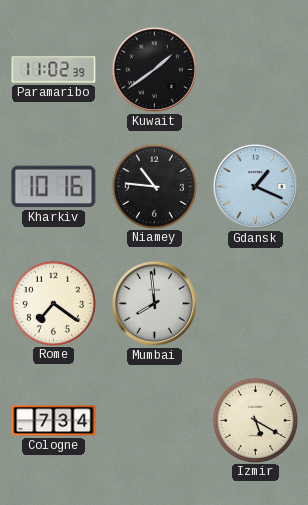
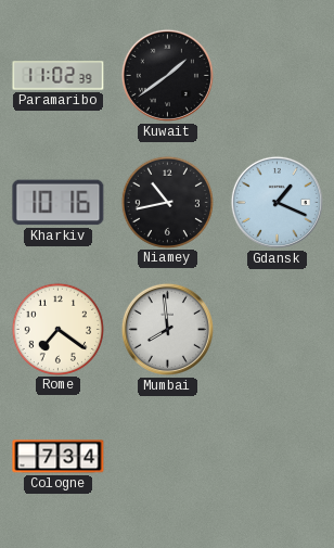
Niamey: 10:46 -> 10:43
Izmir: 5:20 -> none
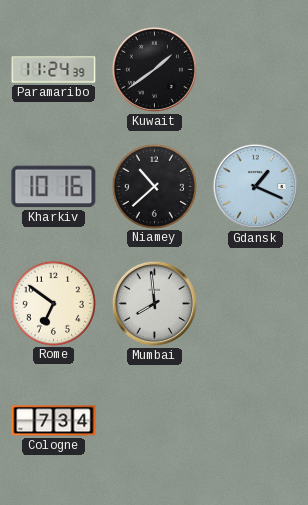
Paramaribo: 11:02 -> 11:24
Niamey: 10:43 -> 10:38
Rome: 7:21 -> 6:51
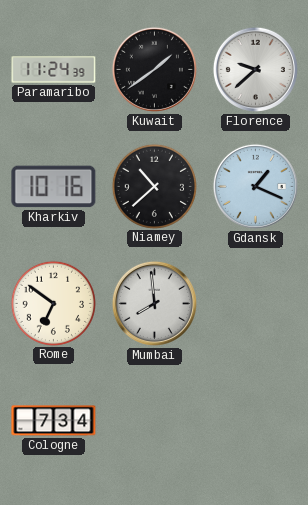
Florence: none -> 9:38
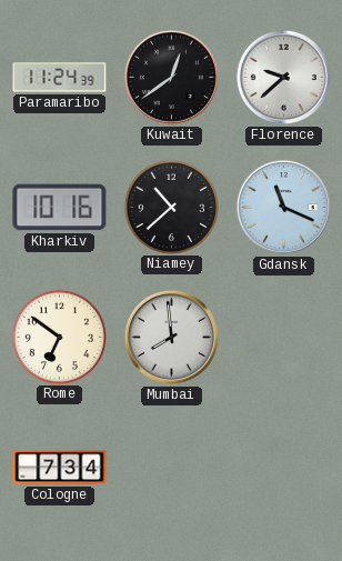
Kuwait: 1:39 -> 12:39
Gdansk: 1:19 -> 11:19
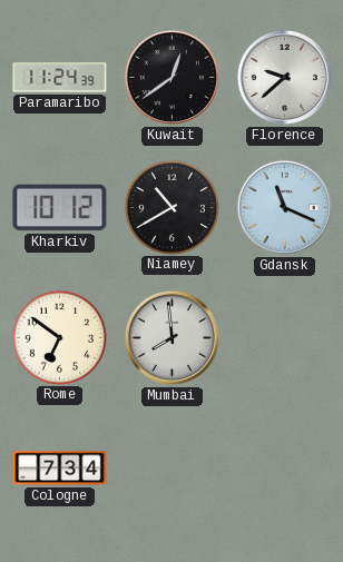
Kharkiv: 10:16 -> 10:12
Niamey: 10:38 -> 10:40
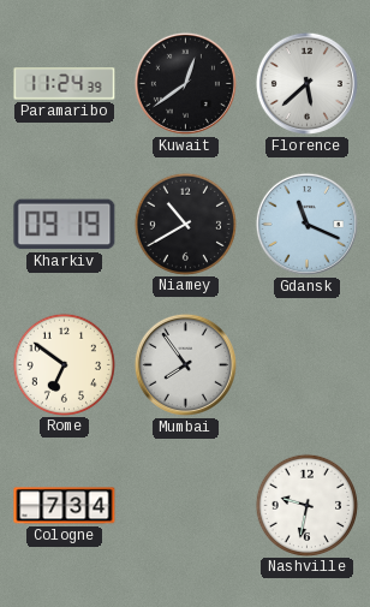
Florence: 9:38 -> 5:38
Kharkiv: 10:12 -> 09:19
Mumbai: 7:59 -> 7:54
Nashville: none -> 9:32
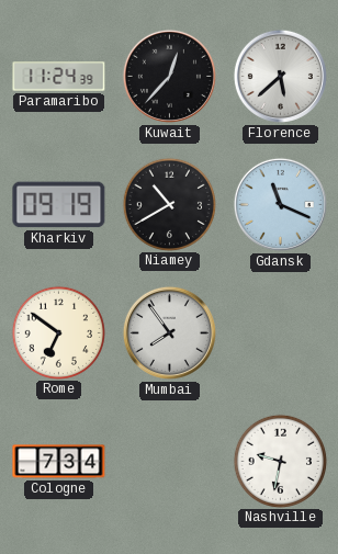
Kuwait: 12:39 -> 12:37
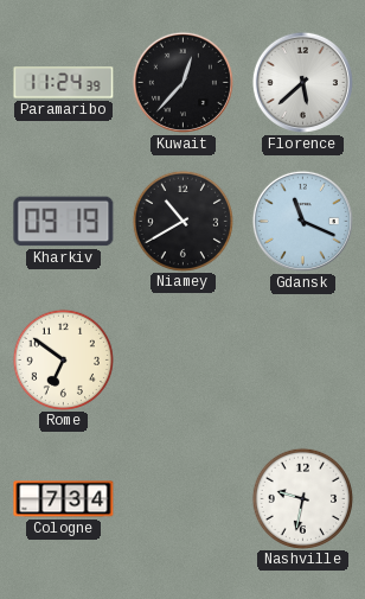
Mumbai: 7:54 -> none
